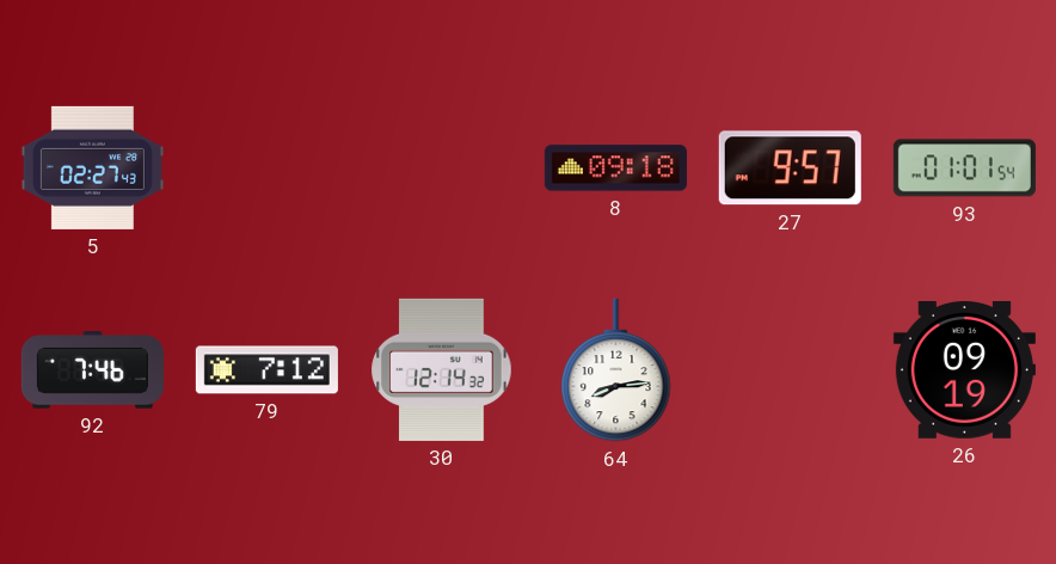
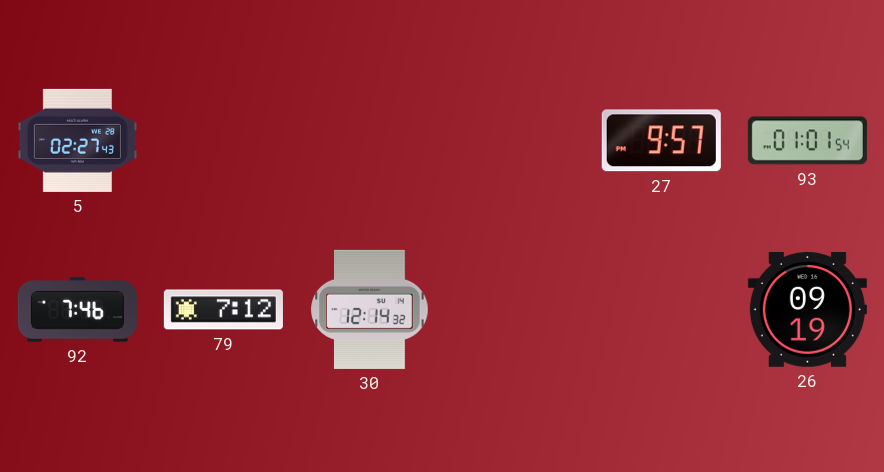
8: 09:18 -> none
64: 8:14 -> none
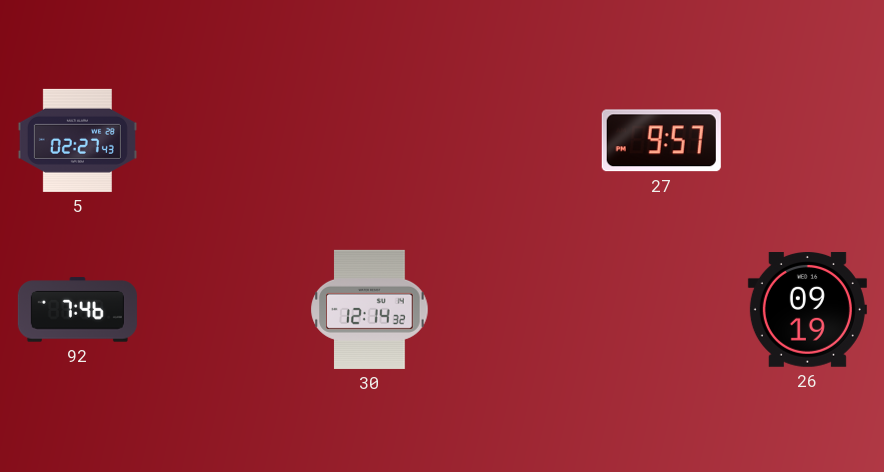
93: 01:01 -> none
79: 7:12 -> none
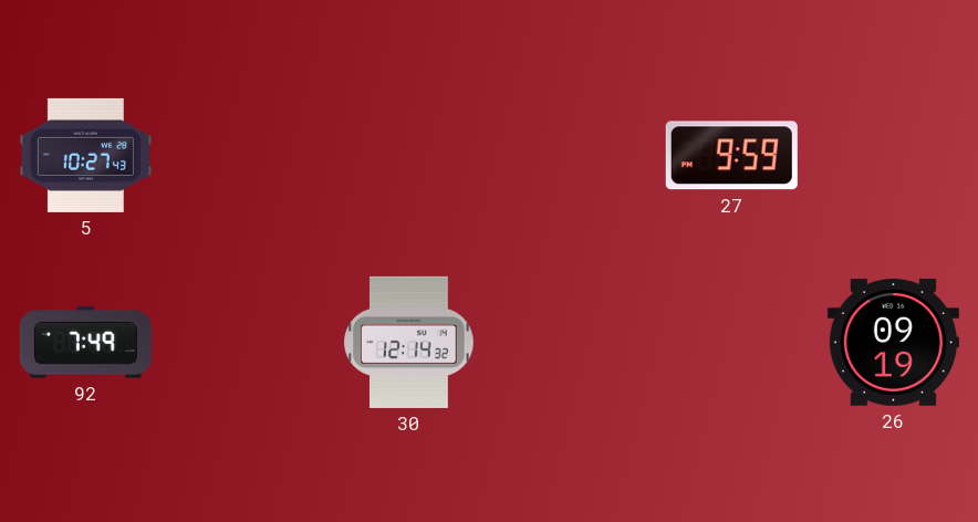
5: 02:27 -> 10:27
27: 9:57 -> 9:59
92: 7:46 -> 7:49
